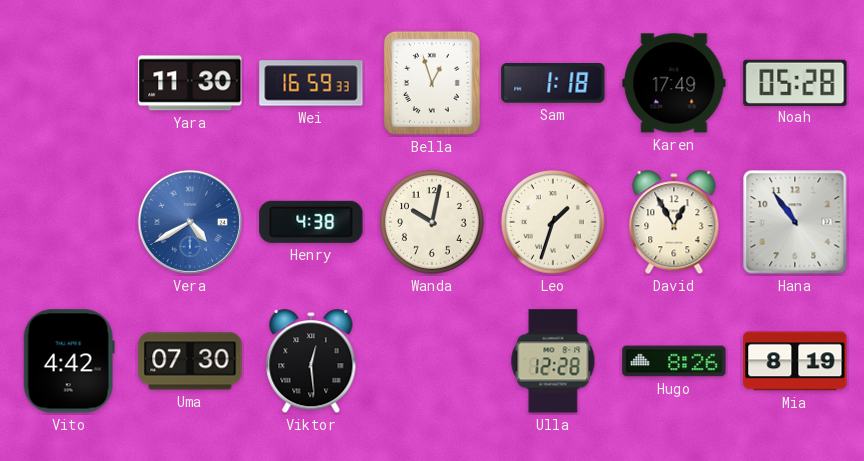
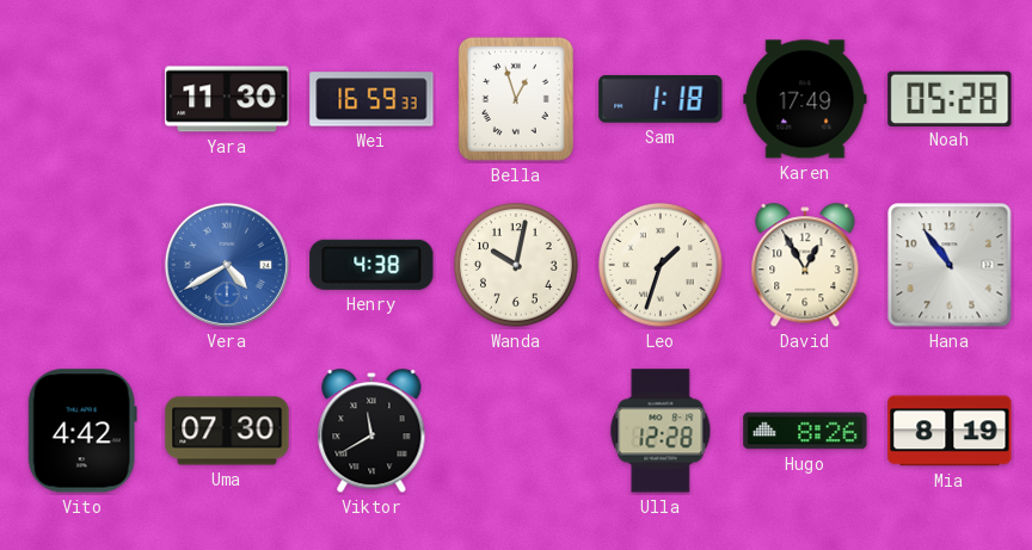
Viktor: 12:29 -> 11:40
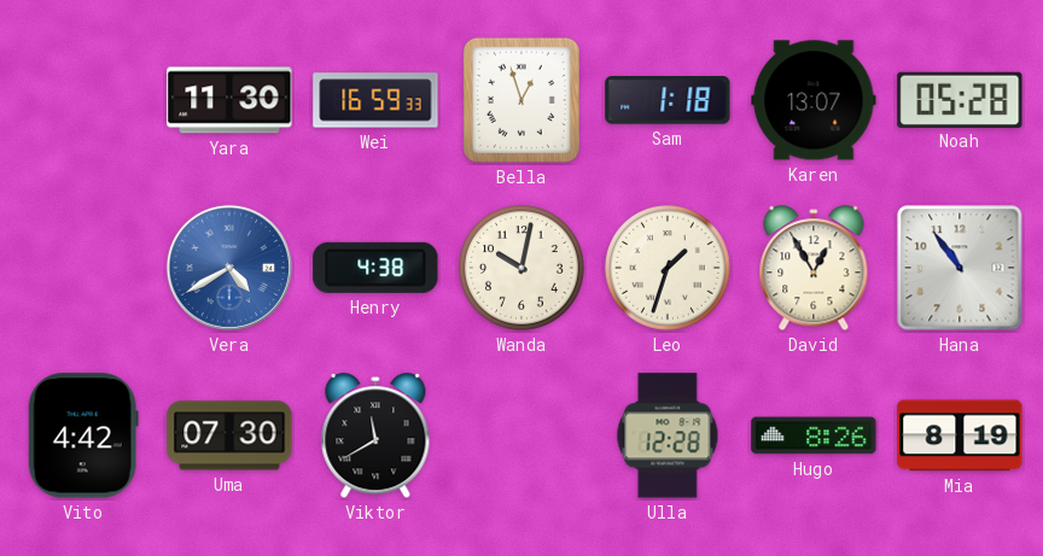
Karen: 17:49 -> 13:07
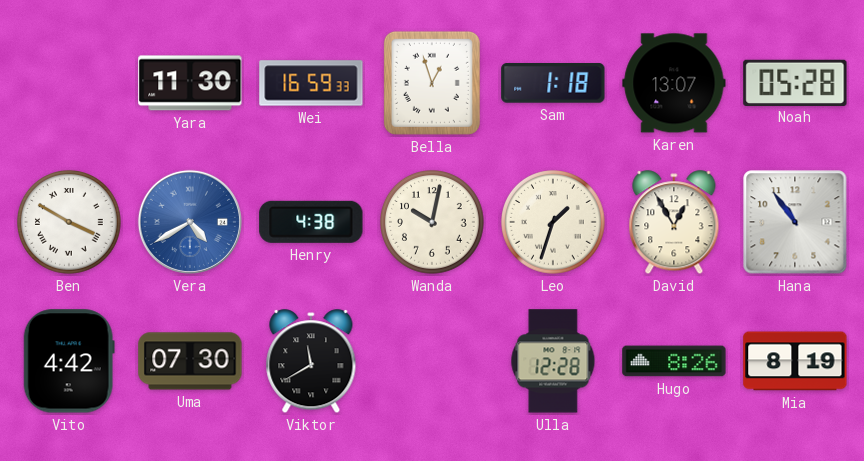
Ben: none -> 3:50
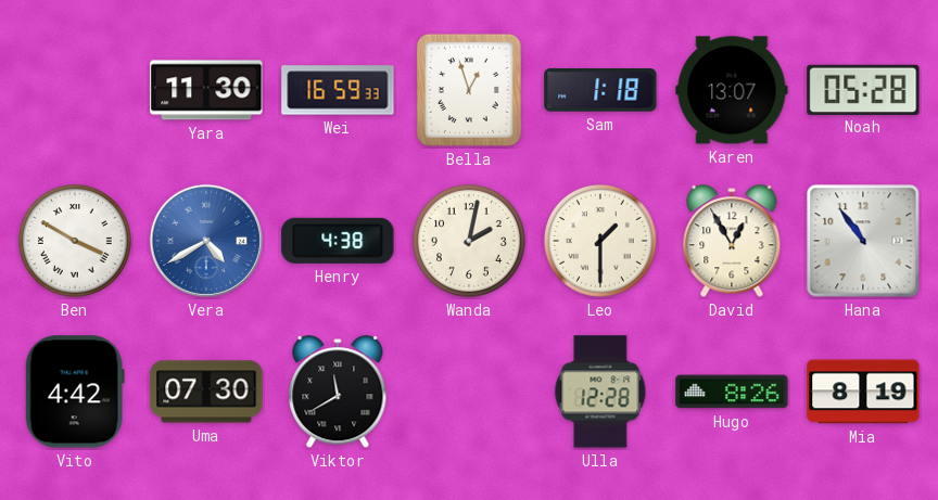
Wanda: 10:02 -> 2:02
Leo: 1:33 -> 1:30
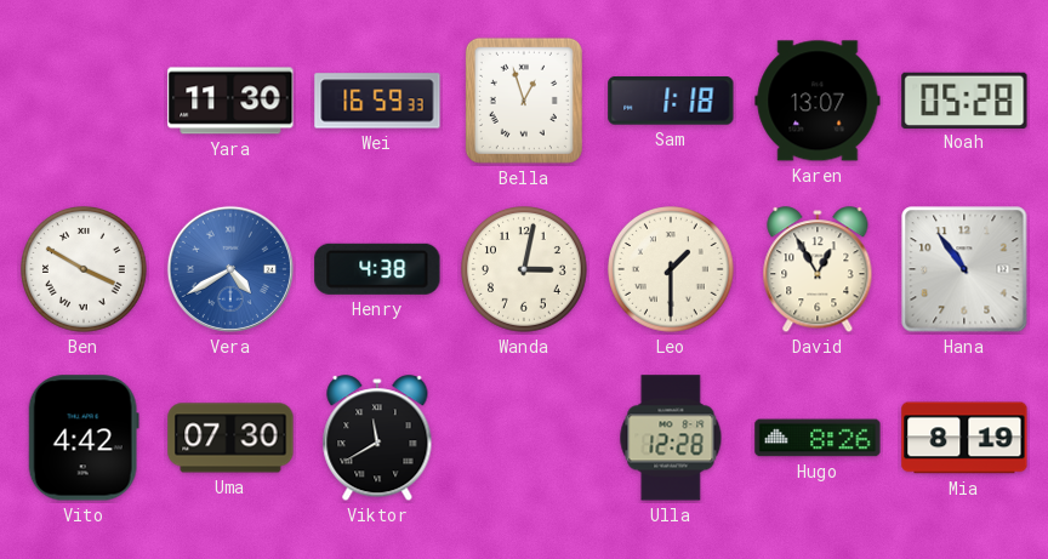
Wanda: 2:02 -> 3:02
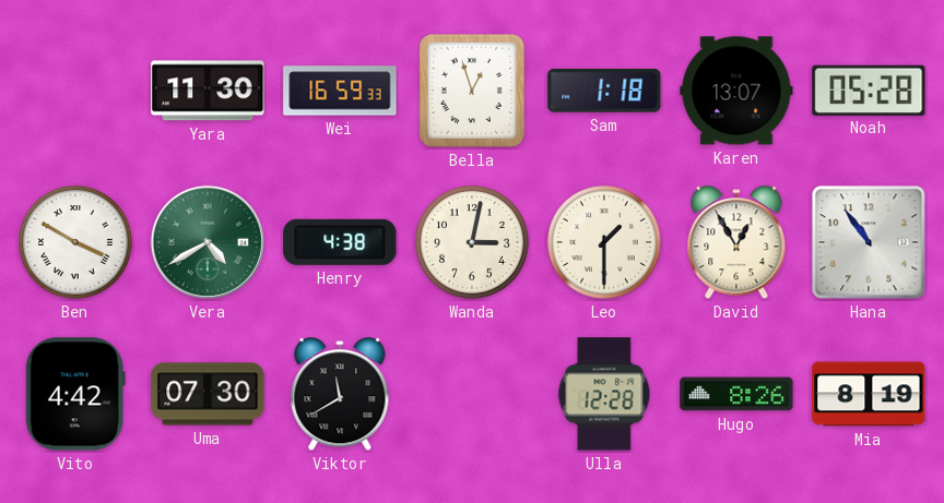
Vera dial: blue -> green
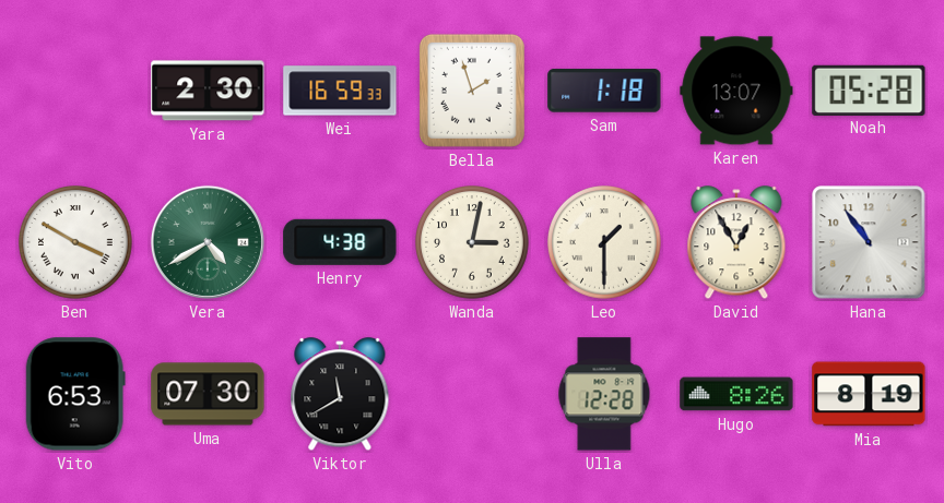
Yara: 11:30 -> 2:30
Bella: 12:57 -> 1:57
Vito: 4:42 -> 6:53
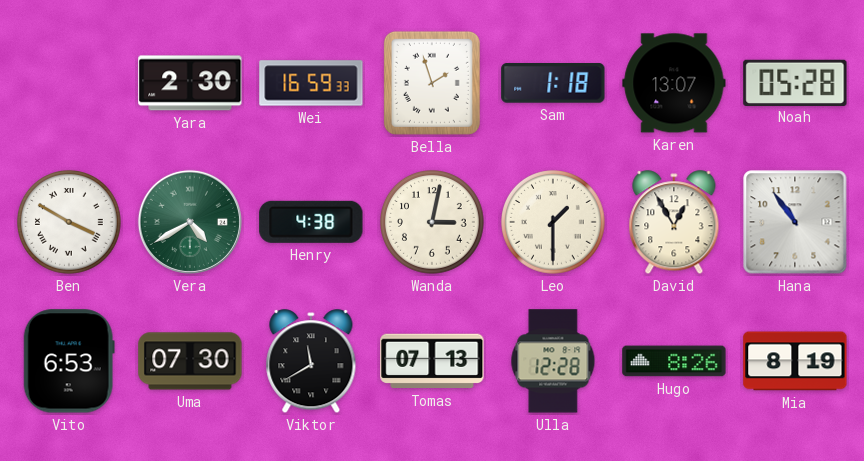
Tomas: none -> 07:13
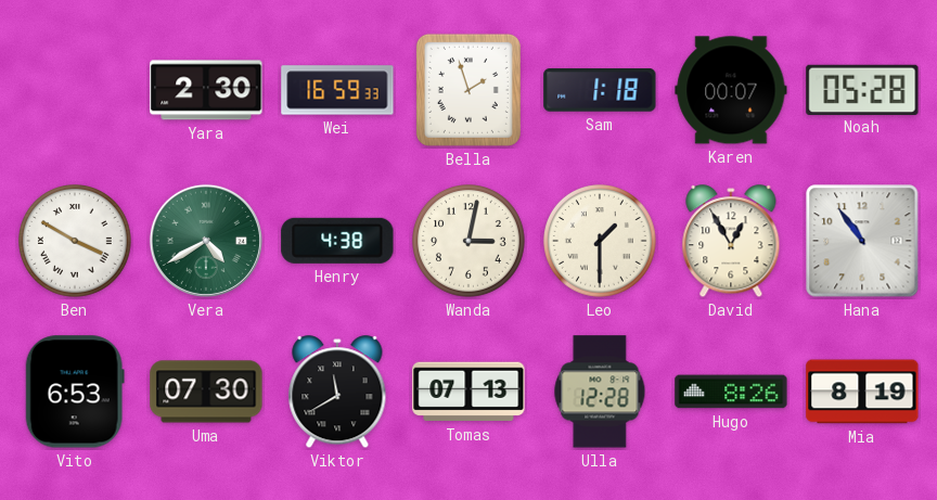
Karen: 13:07 -> 00:07
